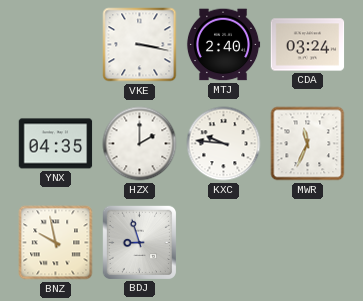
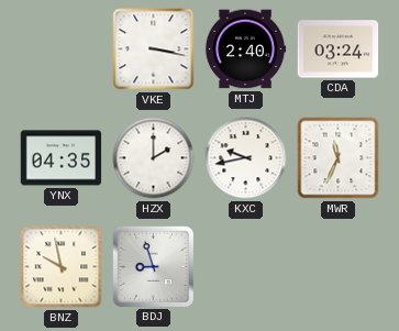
KXC: 9:46 -> 9:43
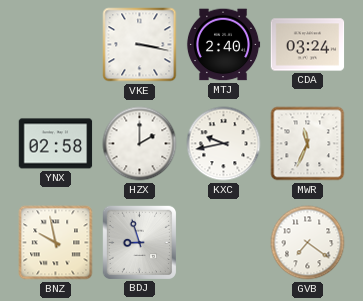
YNX: 04:35 -> 02:58
GVB: none -> 7:21
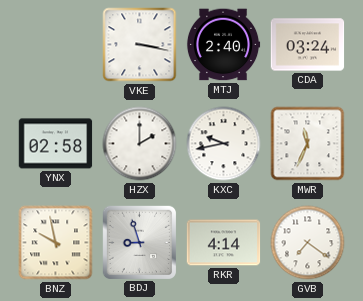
RKR: none -> 4:14
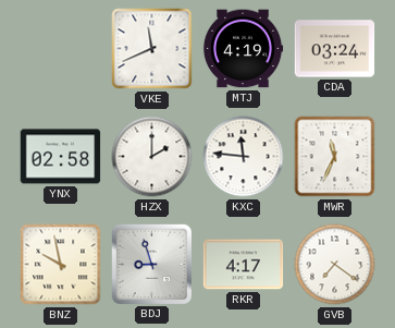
VKE: 3:17 -> 11:41
MTJ: 2:40 -> 4:19
KXC: 9:43 -> 11:46
RKR: 4:14 -> 4:17
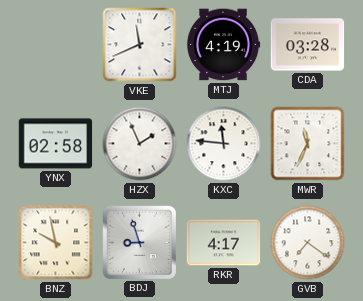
CDA: 03:24 -> 03:28
HZX: 2:00 -> 1:56
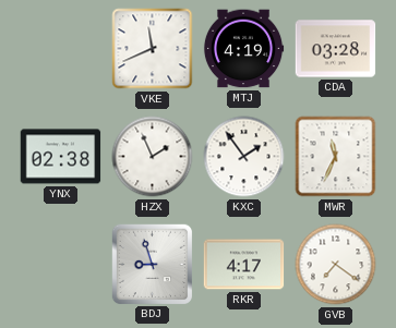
YNX: 02:58 -> 02:38
KXC: 11:46 -> 1:54
BNZ: 9:58 -> none
